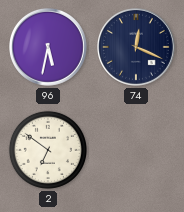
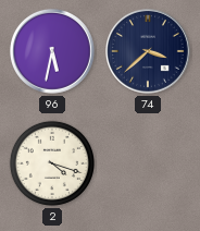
74: 12:19 -> 3:38
2: 6:51 -> 4:18
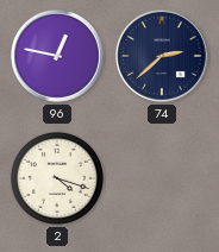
96: 5:32 -> 12:47
74: 3:38 -> 2:38
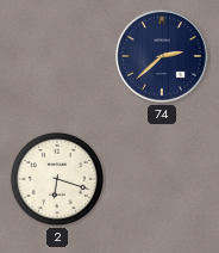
96: 12:47 -> none
2: 4:18 -> 6:18
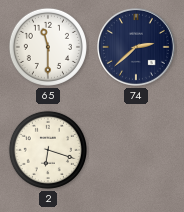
65: none -> 11:30
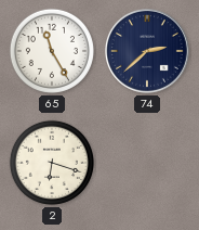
65: 11:30 -> 11:25
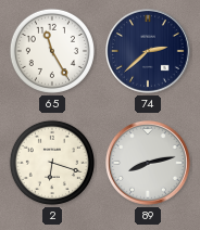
89: none -> 8:13
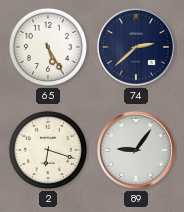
65: 11:25 -> 5:25
89: 8:13 -> 9:06
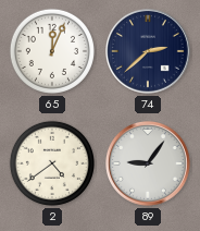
65: 5:25 -> 12:04
2: 6:18 -> 4:39
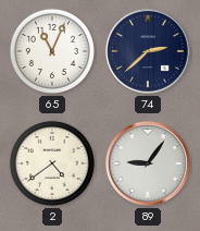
65: 12:04 -> 11:04
